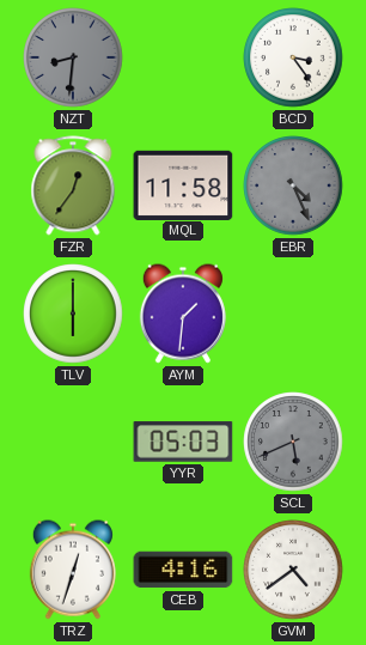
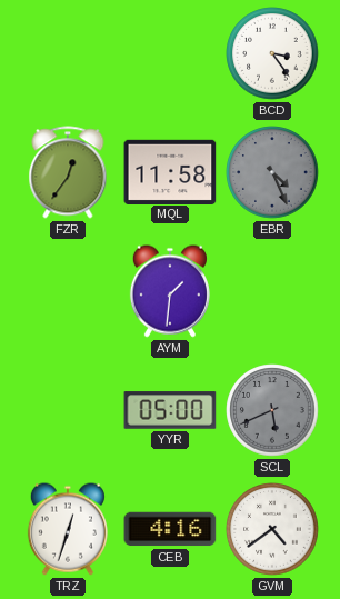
NZT: 8:31 -> none
TLV: 6:00 -> none
YYR: 05:03 -> 05:00
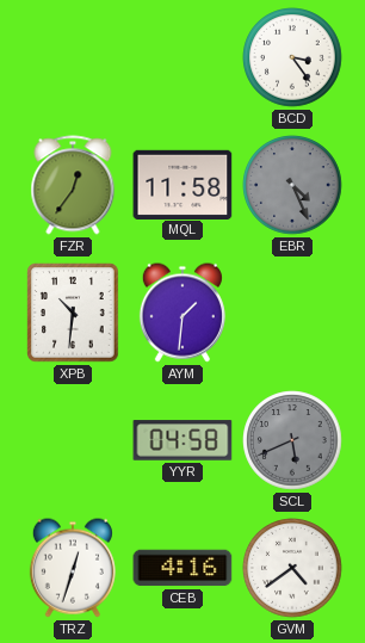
XPB: none -> 10:31
YYR: 05:00 -> 04:58
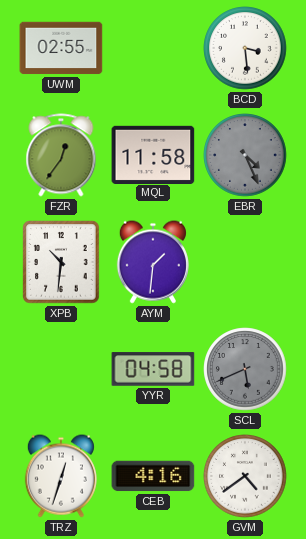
UWM: none -> 02:55
BCD: 3:24 -> 3:29
